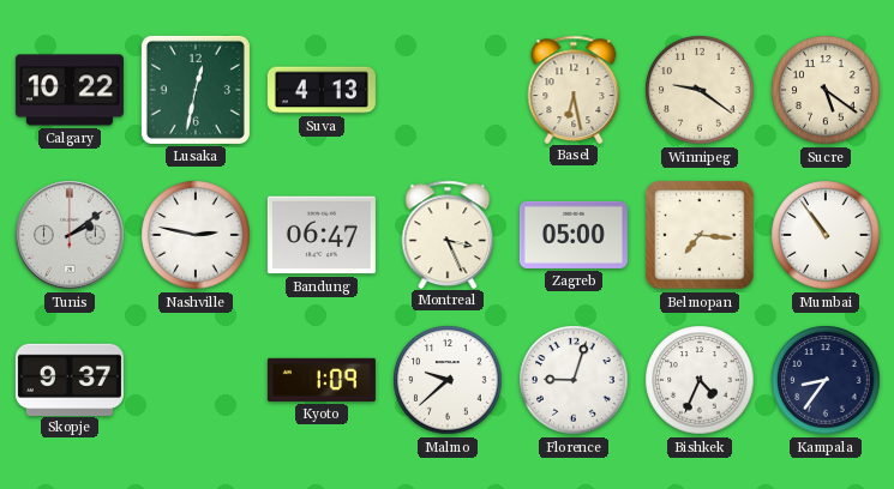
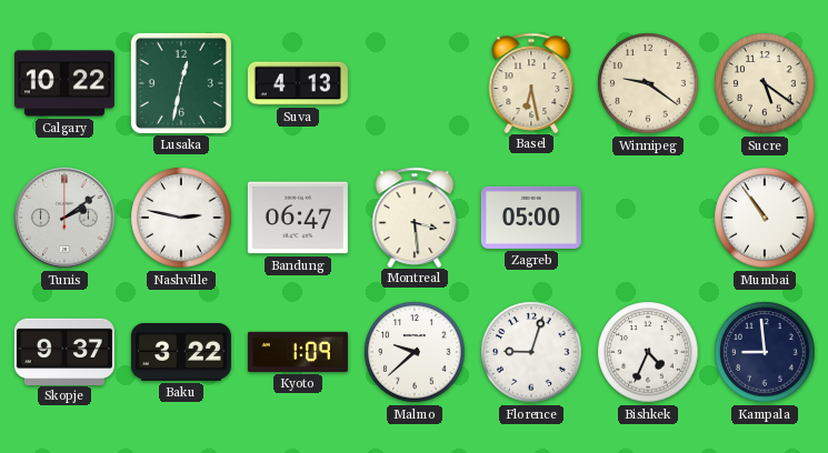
Montreal: 3:26 -> 3:29
Belmopan: 7:16 -> none
Baku: none -> 3:22
Kampala: 8:36 -> 8:59
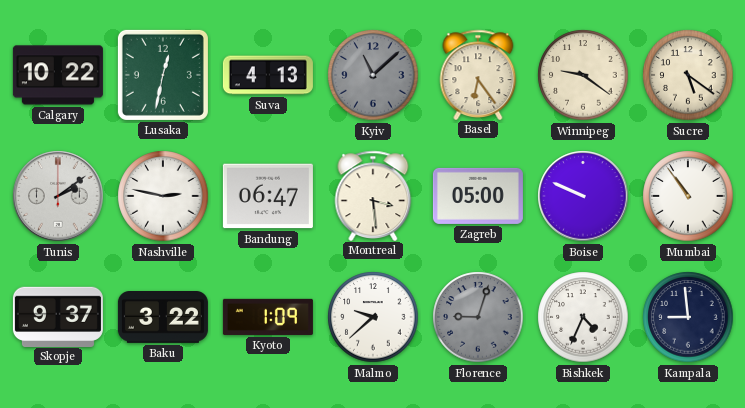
Kyiv: none -> 11:08
Basel: 6:28 -> 6:24
Boise: none -> 9:49
Florence dial: white -> grey
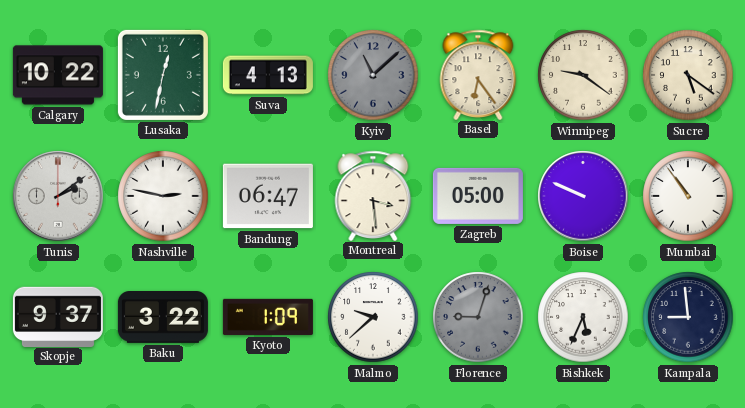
Bishkek: 4:34 -> 5:34
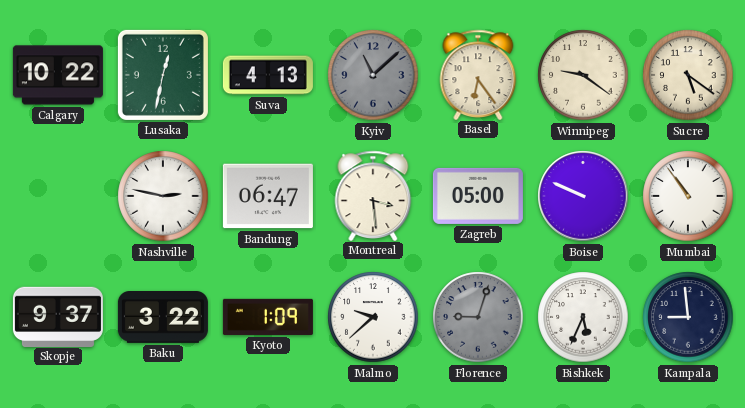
Tunis: 2:09 -> none
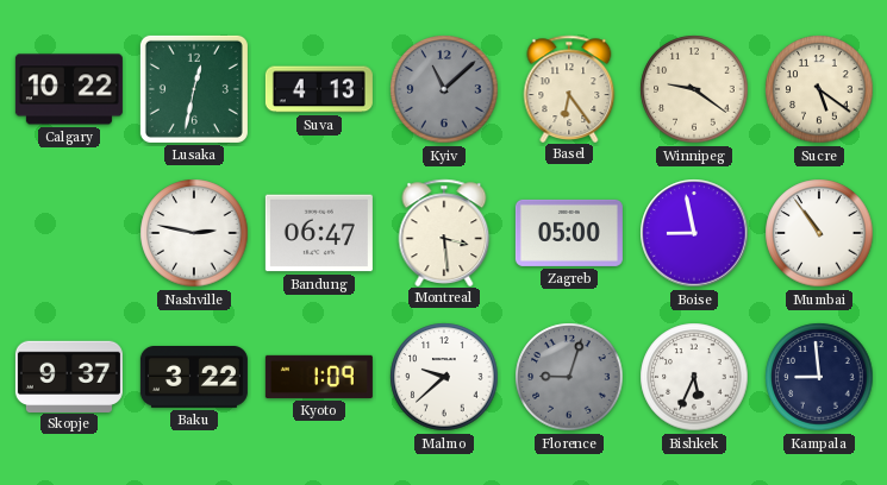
Boise: 9:49 -> 8:58
